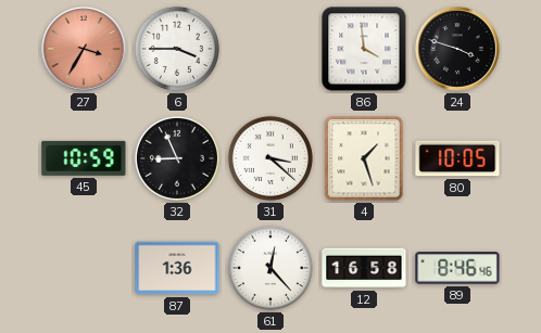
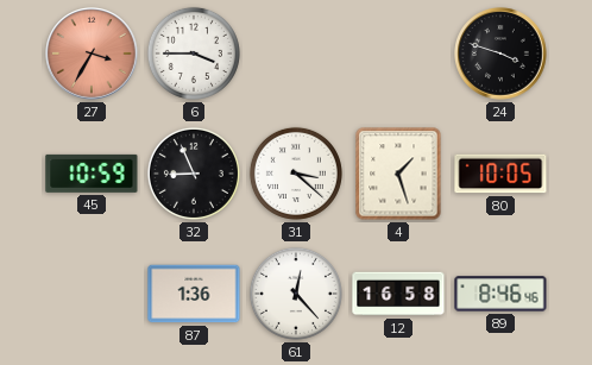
86: 3:59 -> none
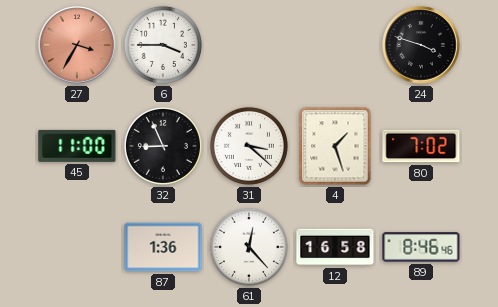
45: 10:59 -> 11:00
80: 10:05 -> 7:02
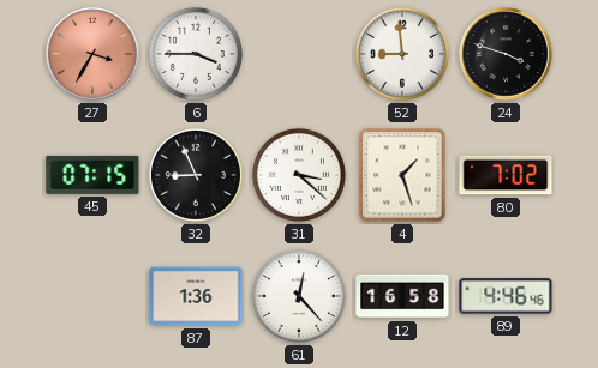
52: none -> 8:59
45: 11:00 -> 07:15
89: 8:46 -> 4:46
